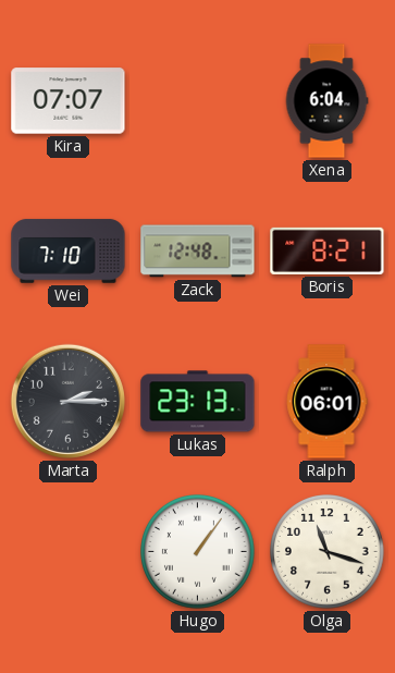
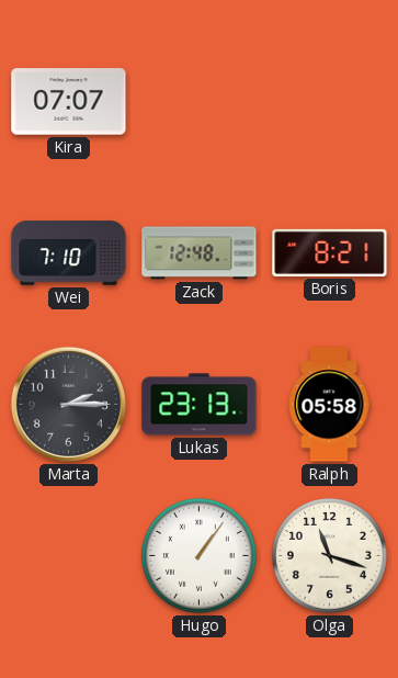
Xena: 6:04 -> none
Ralph: 06:01 -> 05:58
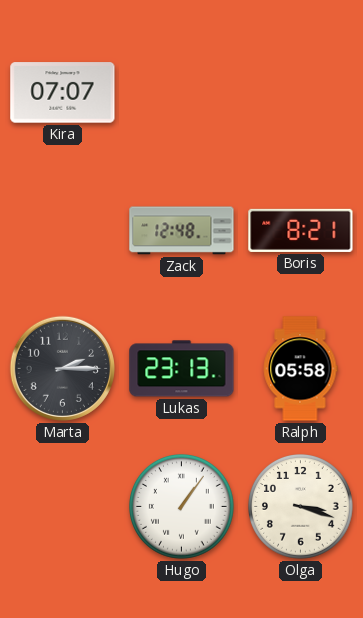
Wei: 7:10 -> none
Olga: 11:18 -> 3:18
